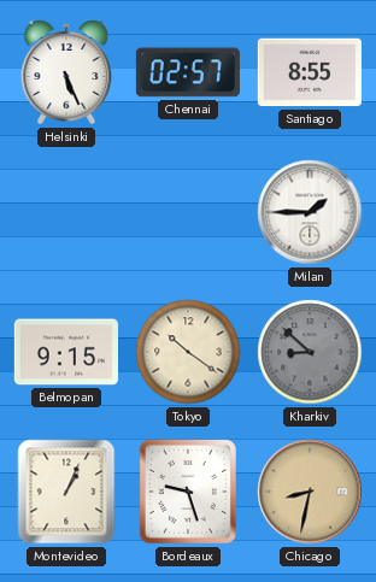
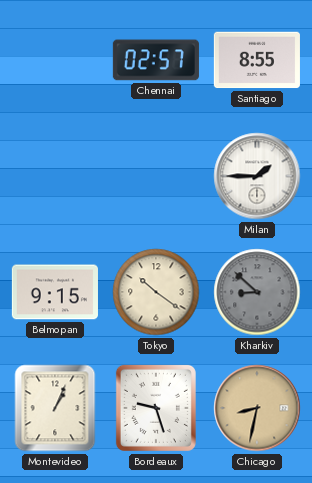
Helsinki: 5:26 -> none
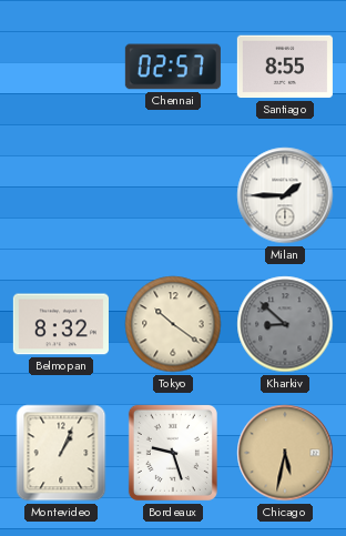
Belmopan: 9:15 -> 8:32
Chicago: 8:32 -> 5:32
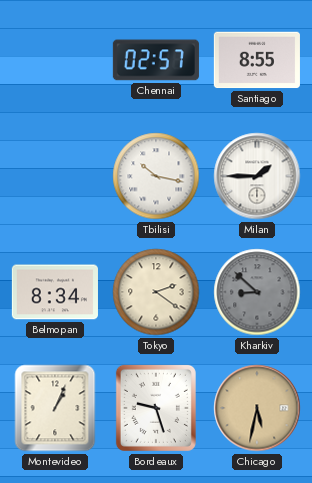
Tbilisi: none -> 10:17
Belmopan: 8:32 -> 8:34
Tokyo: 10:21 -> 2:21
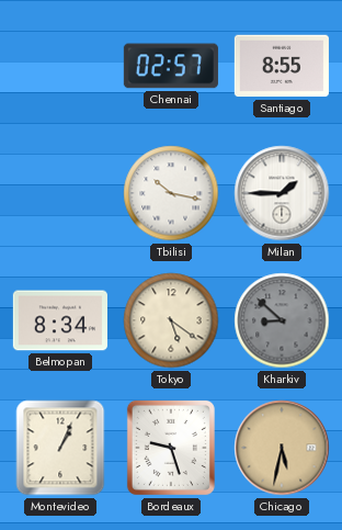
Tokyo: 2:21 -> 5:21
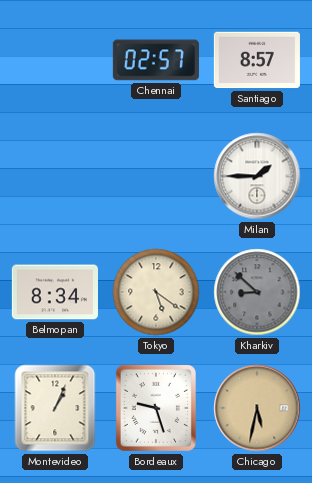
Santiago: 8:55 -> 8:57
Tbilisi: 10:17 -> none
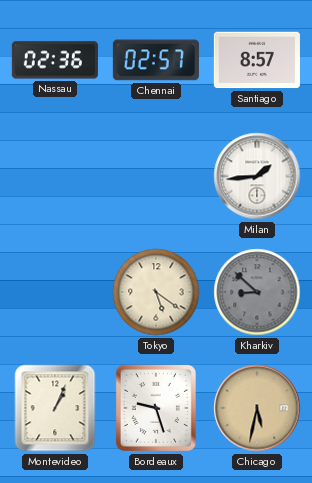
Nassau: none -> 02:36
Milan: 1:45 -> 1:44
Belmopan: 8:34 -> none
